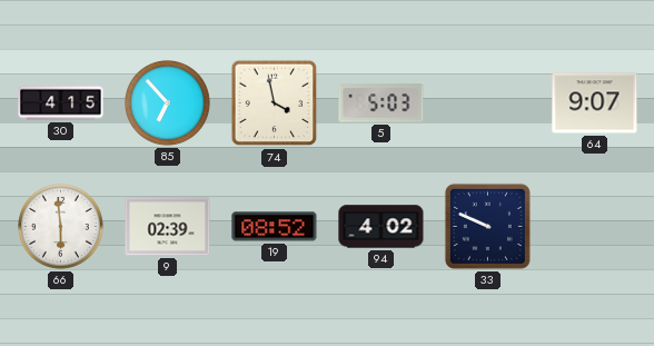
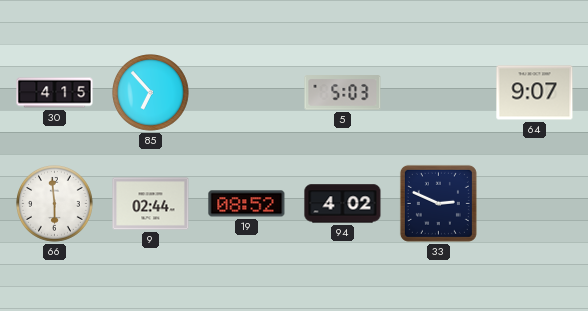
74: 3:58 -> none
9: 02:39 -> 02:44
33: 9:49 -> 2:49
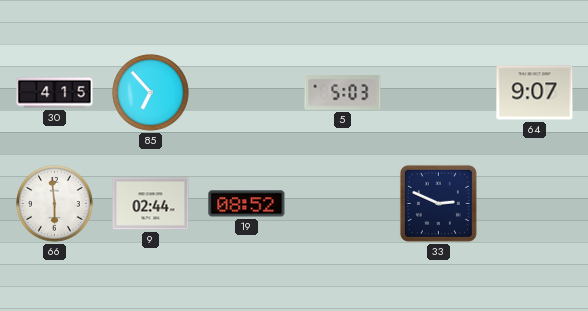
94: 4:02 -> none
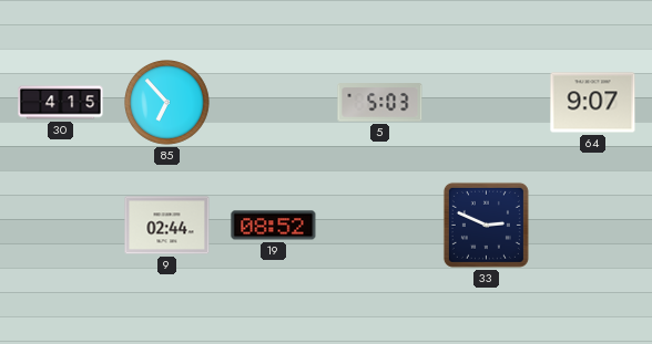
66: 5:59 -> none
